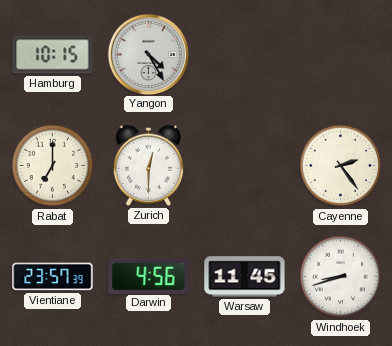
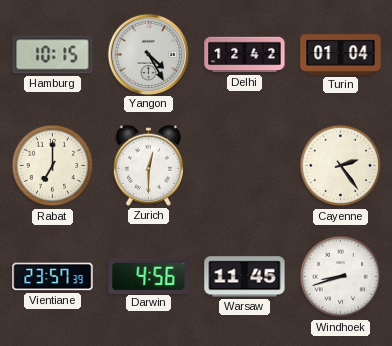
Delhi: none -> 12:42
Turin: none -> 01:04
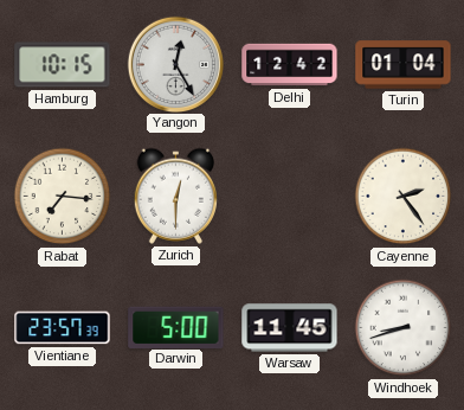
Yangon: 4:25 -> 12:25
Rabat: 7:00 -> 7:16
Darwin: 4:56 -> 5:00
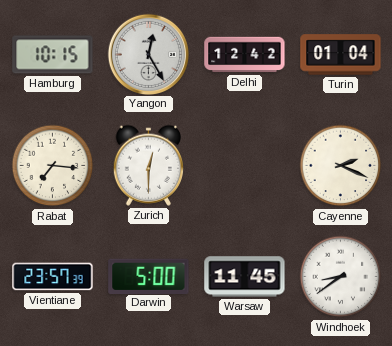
Cayenne: 2:24 -> 2:19
Windhoek: 8:42 -> 8:39
